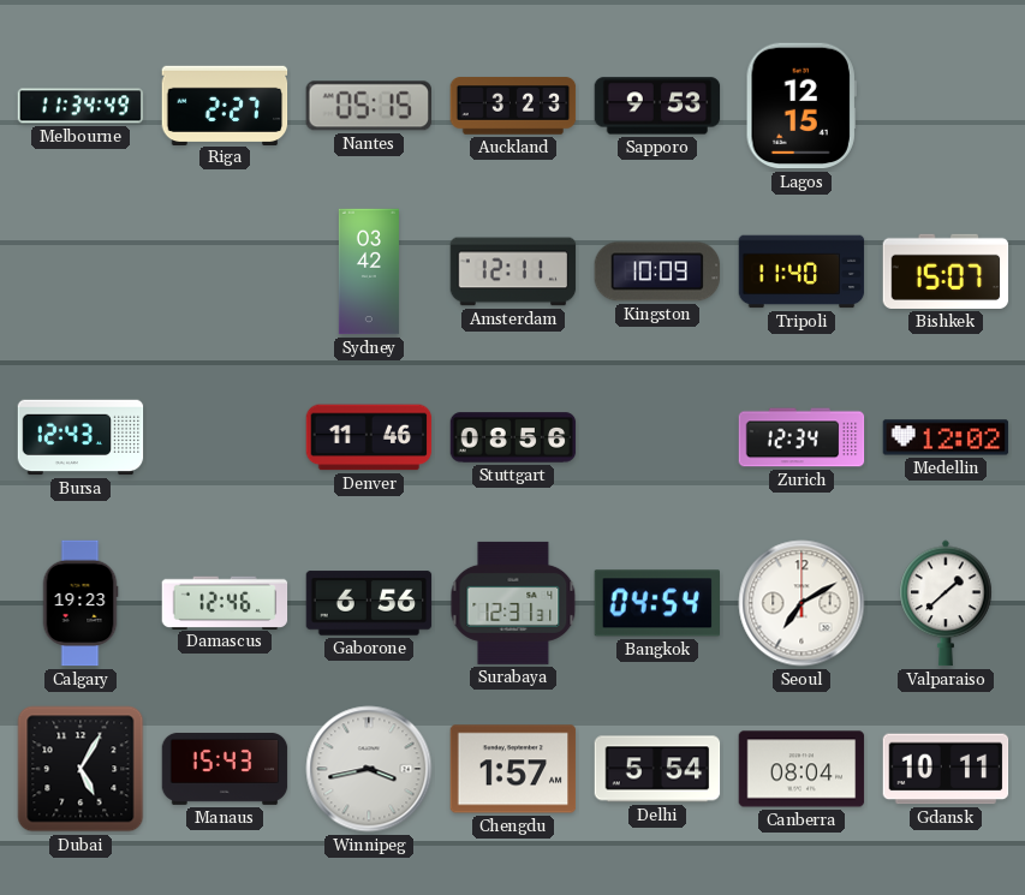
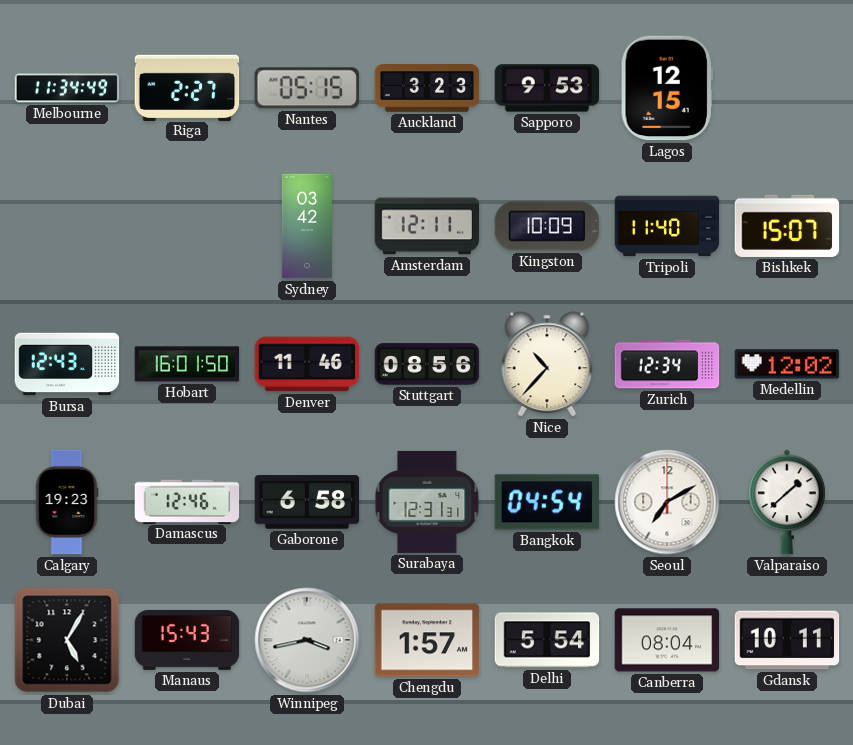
Hobart: none -> 16:01
Nice: none -> 10:37
Gaborone: 6:56 -> 6:58
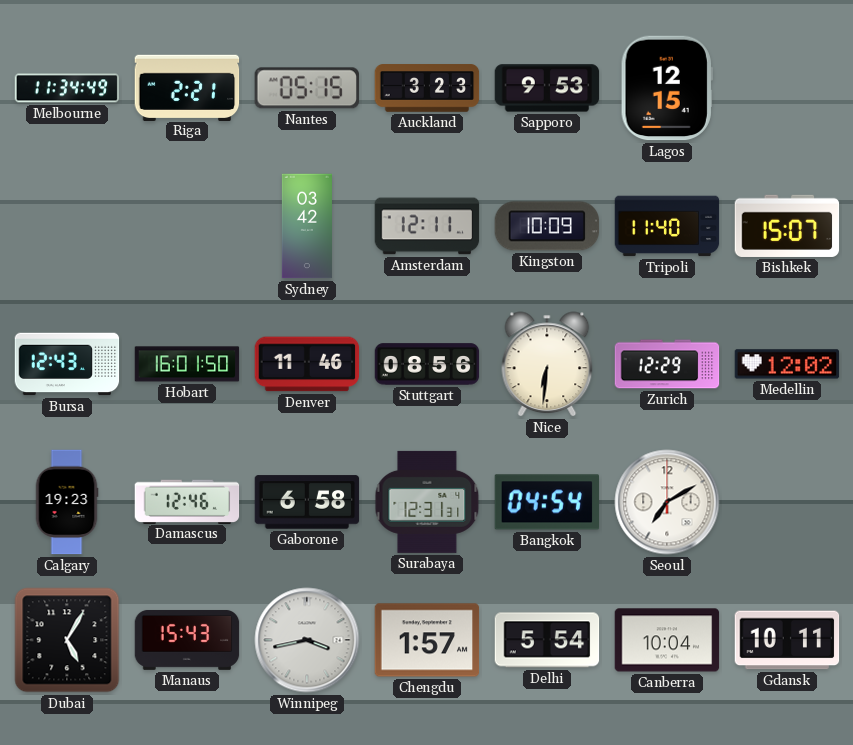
Riga: 2:27 -> 2:21
Nice: 10:37 -> 6:31
Zurich: 12:34 -> 12:29
Valparaiso: 1:38 -> none
Canberra: 08:04 -> 10:04
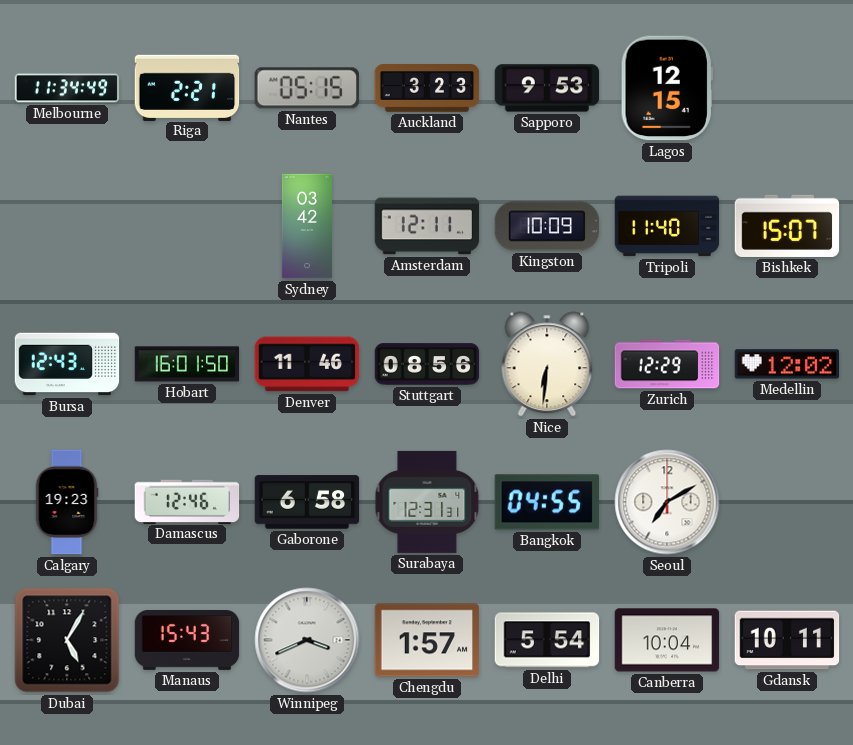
Bangkok: 04:54 -> 04:55
Winnipeg: 3:43 -> 3:41
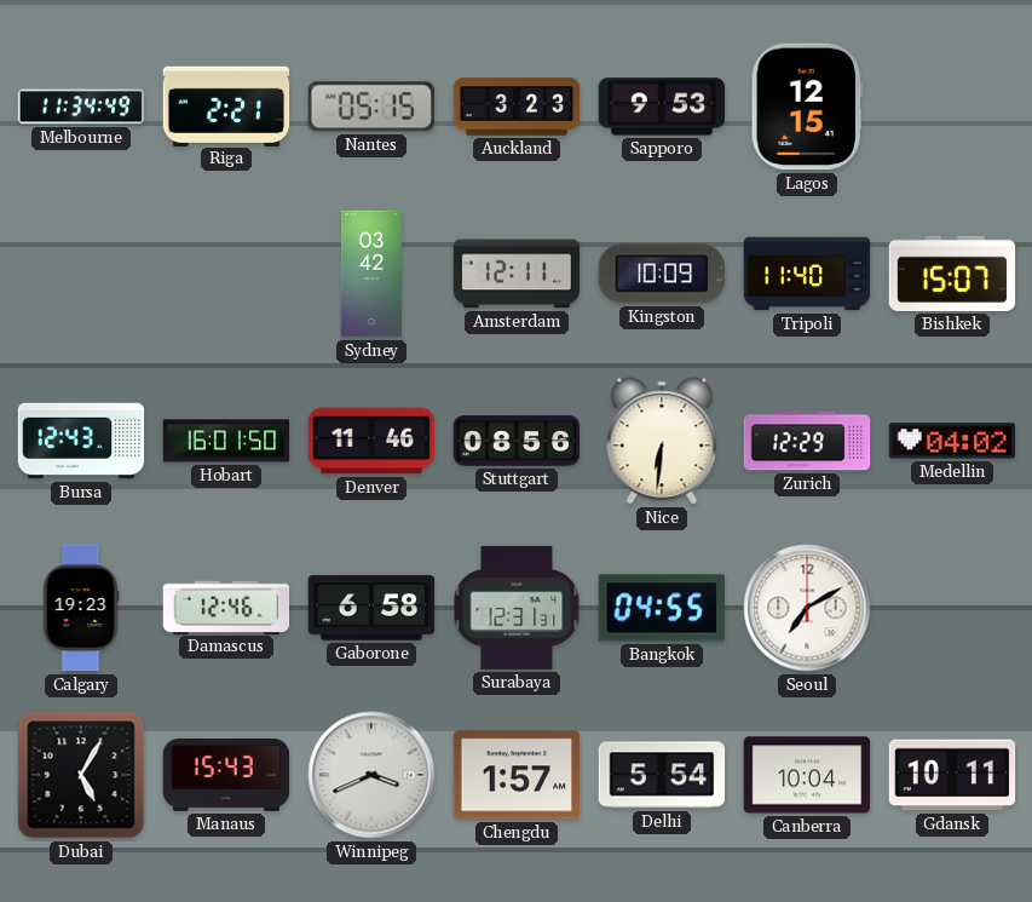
Medellin: 12:02 -> 04:02
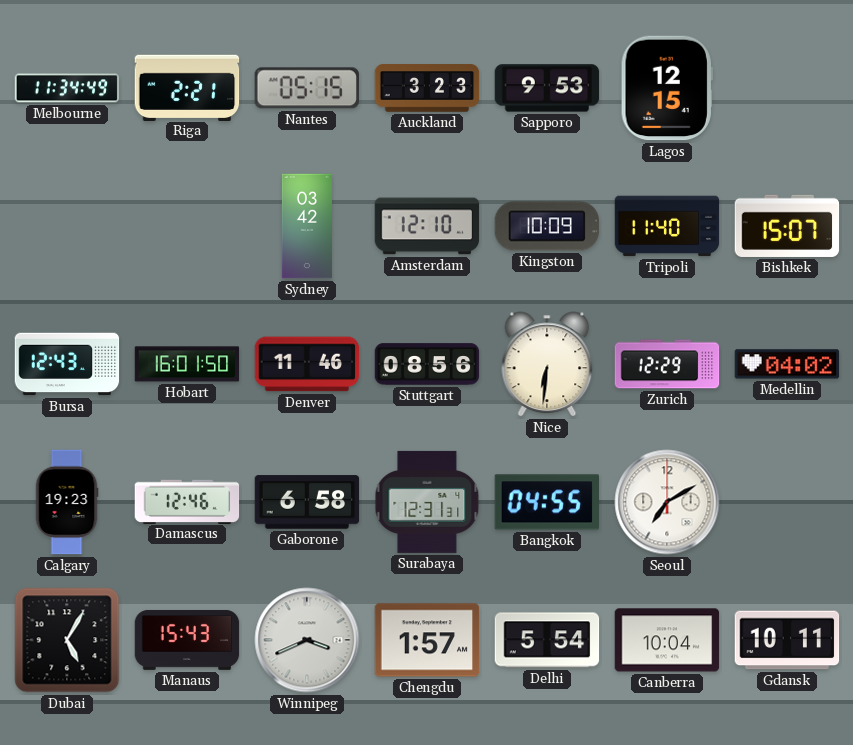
Amsterdam: 12:11 -> 12:10
